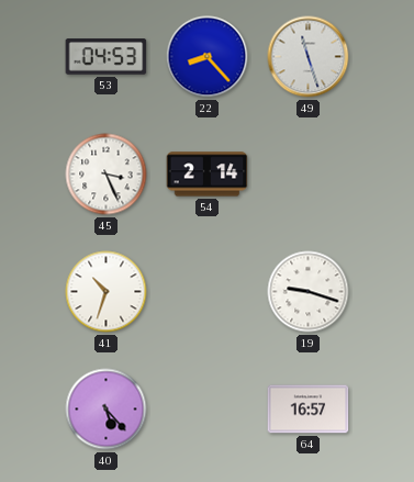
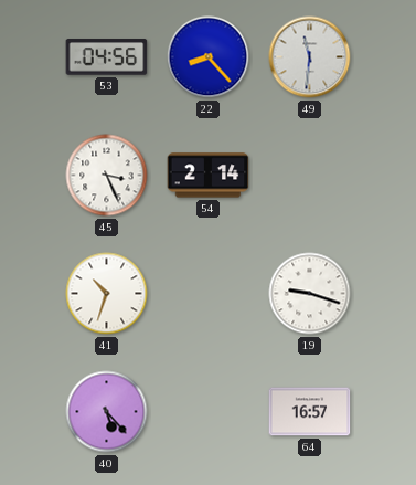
53: 04:53 -> 04:56
49: 11:27 -> 11:31
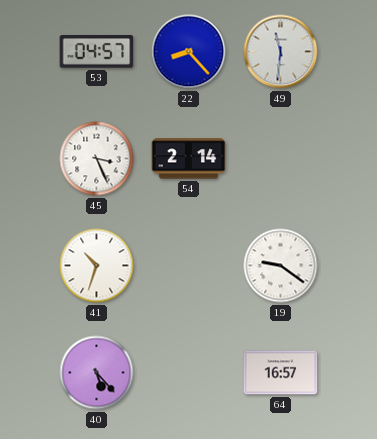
53: 04:56 -> 04:57
19: 9:18 -> 9:21
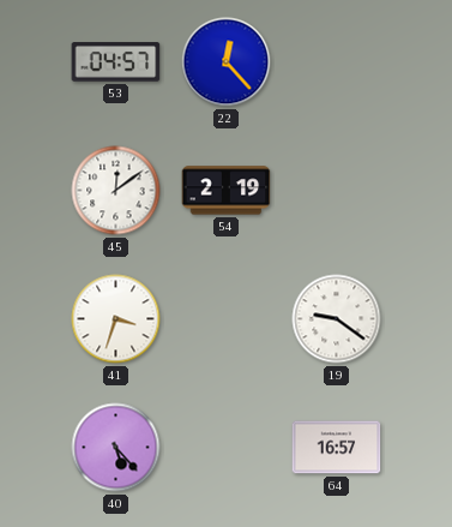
22: 8:23 -> 12:23
49: 11:31 -> none
45: 3:26 -> 12:09
54: 2:14 -> 2:19
41: 10:33 -> 3:33
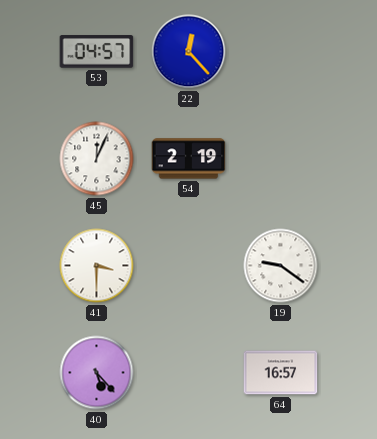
45: 12:09 -> 12:04
41: 3:33 -> 3:30
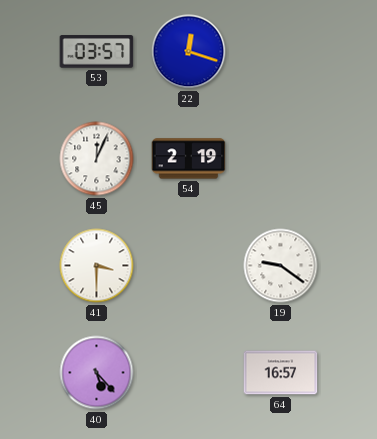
53: 04:57 -> 03:57
22: 12:23 -> 12:18
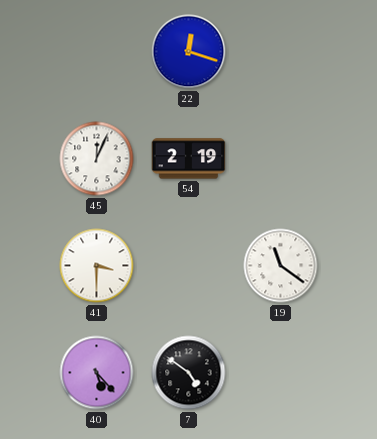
53: 03:57 -> none
19: 9:21 -> 11:21
7: none -> 4:51
64: 16:57 -> none
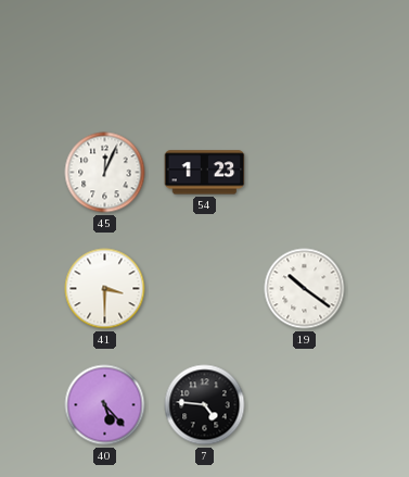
22: 12:18 -> none
54: 2:19 -> 1:23
19: 11:21 -> 10:21
7: 4:51 -> 4:46
